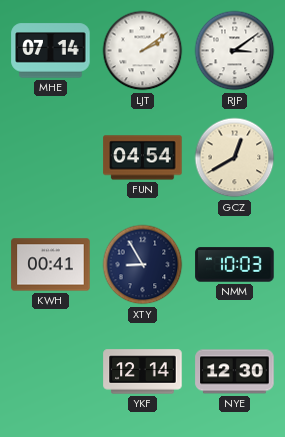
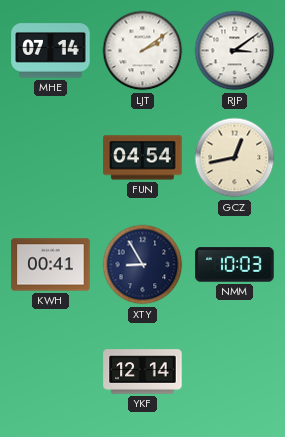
GCZ: 12:40 -> 12:43
NYE: 12:30 -> none
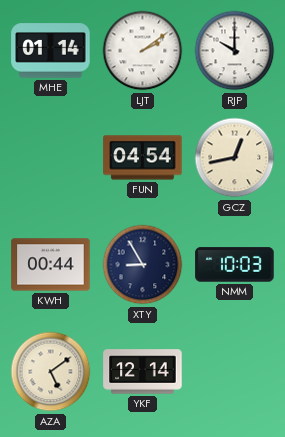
MHE: 07:14 -> 01:14
RJP: 3:09 -> 10:00
KWH: 00:41 -> 00:44
AZA: none -> 5:09
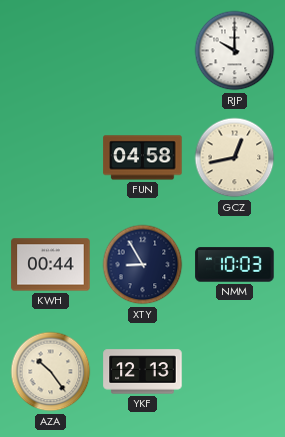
MHE: 01:14 -> none
LJT: 2:09 -> none
FUN: 04:54 -> 04:58
AZA: 5:09 -> 10:24
YKF: 12:14 -> 12:13
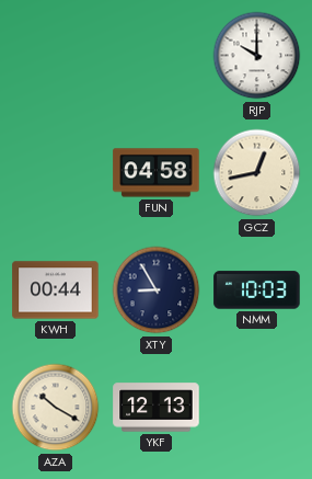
AZA: 10:24 -> 10:20
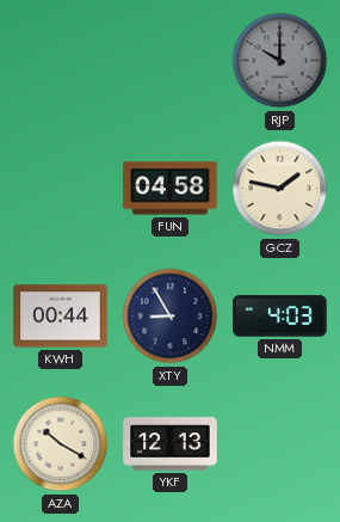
RJP dial: white -> grey
GCZ: 12:43 -> 1:47
NMM: 10:03 -> 4:03
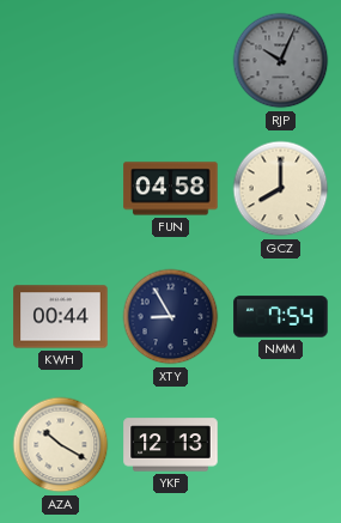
RJP: 10:00 -> 10:04
GCZ: 1:47 -> 8:00
NMM: 4:03 -> 7:54
